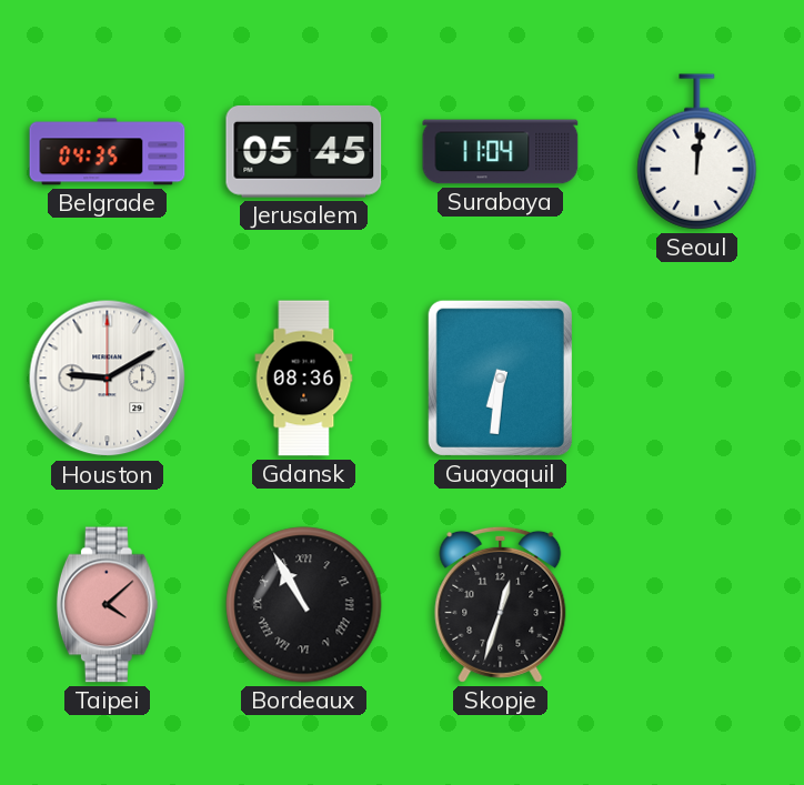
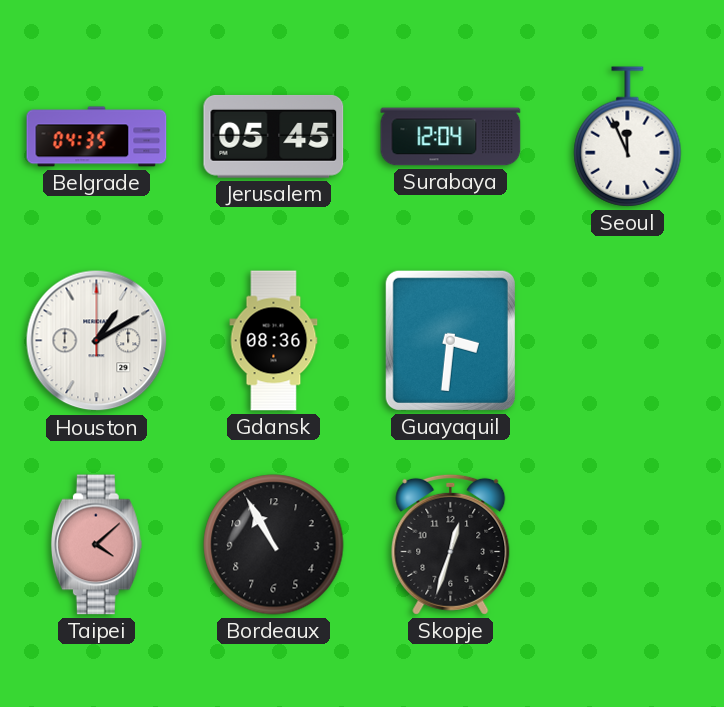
Surabaya: 11:04 -> 12:04
Seoul: 12:01 -> 11:56
Houston: 9:10 -> 1:10
Guayaquil: 6:31 -> 3:31
Bordeaux numerals: Roman -> Arabic
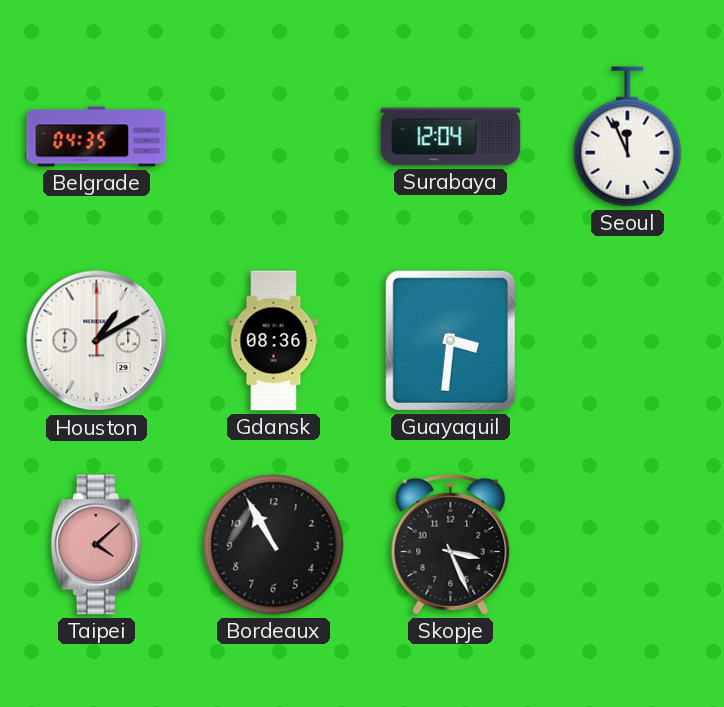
Jerusalem: 05:45 -> none
Skopje: 12:33 -> 3:26
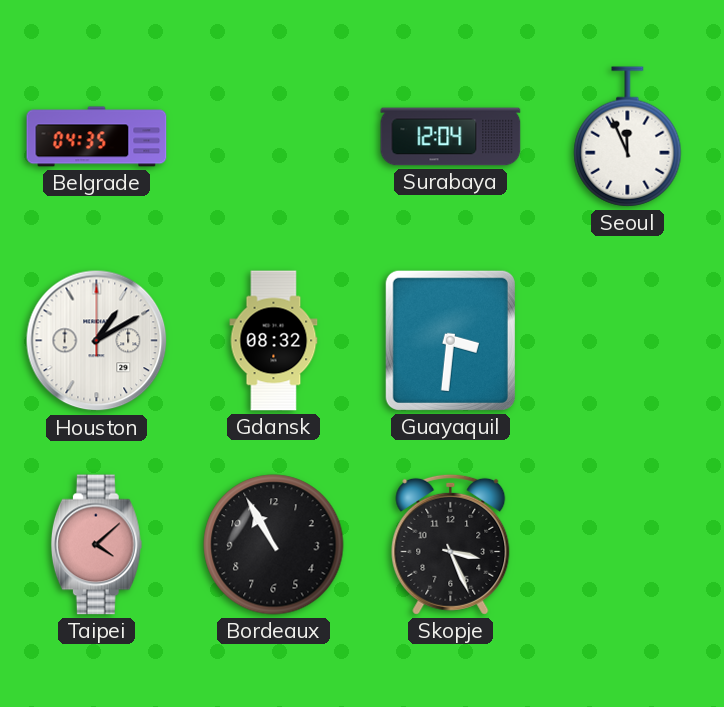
Gdansk: 08:36 -> 08:32
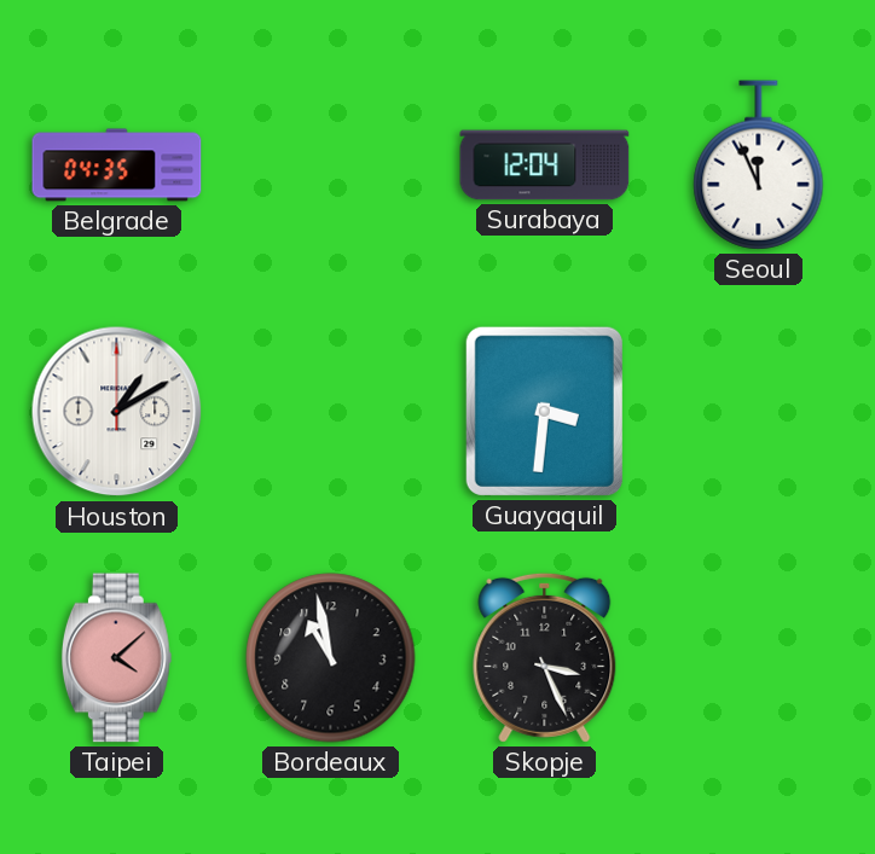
Gdansk: 08:32 -> none
Bordeaux: 10:55 -> 10:58
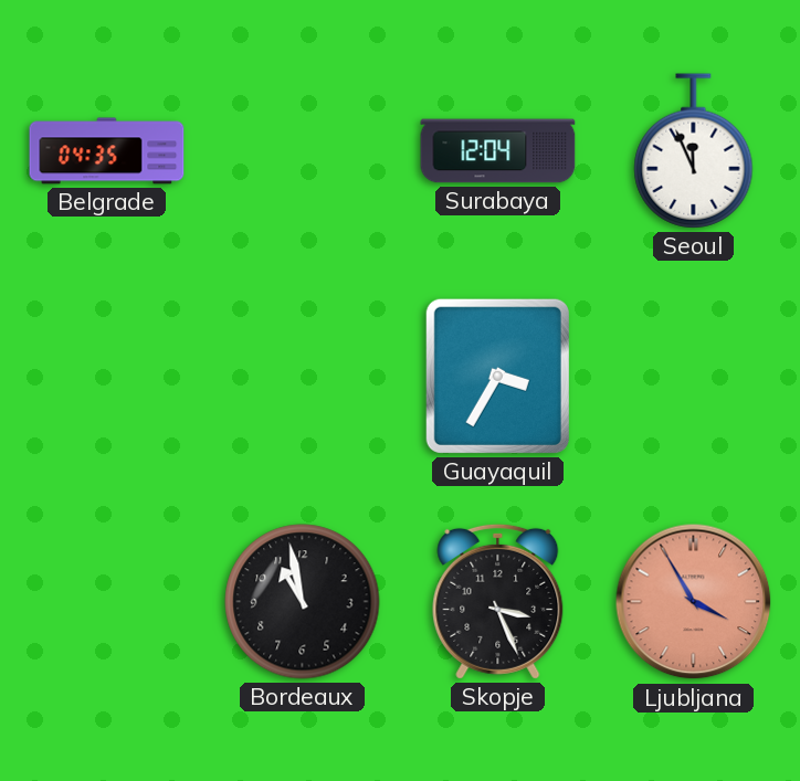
Houston: 1:10 -> none
Guayaquil: 3:31 -> 3:35
Taipei: 4:08 -> none
Ljubljana: none -> 3:55
